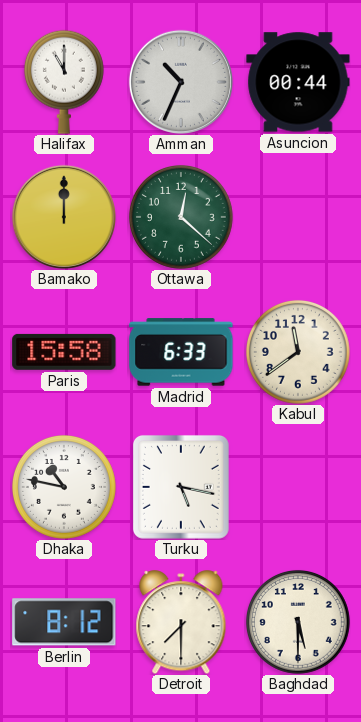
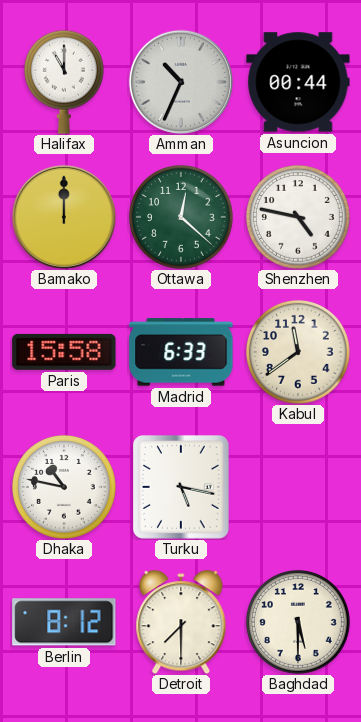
Shenzhen: none -> 4:47
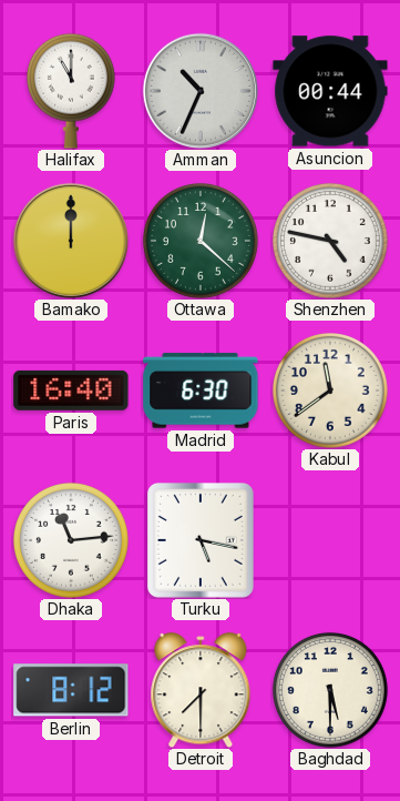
Paris: 15:58 -> 16:40
Madrid: 6:33 -> 6:30
Dhaka: 10:47 -> 11:14
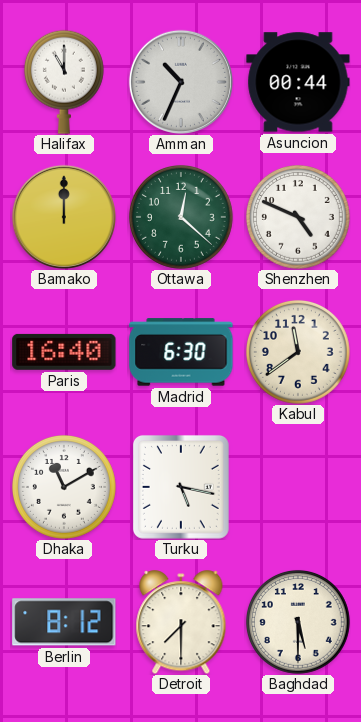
Shenzhen: 4:47 -> 4:49
Dhaka: 11:14 -> 11:10
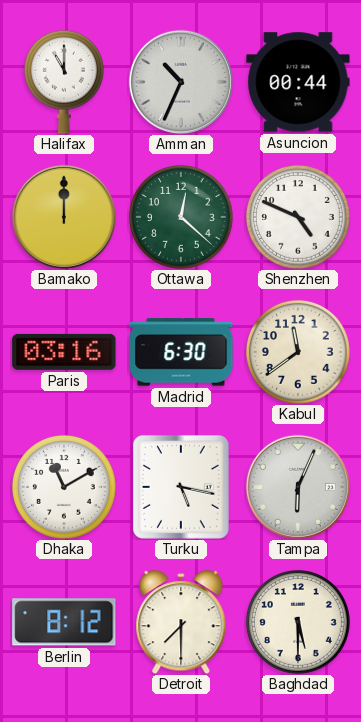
Paris: 16:40 -> 03:16
Tampa: none -> 6:04
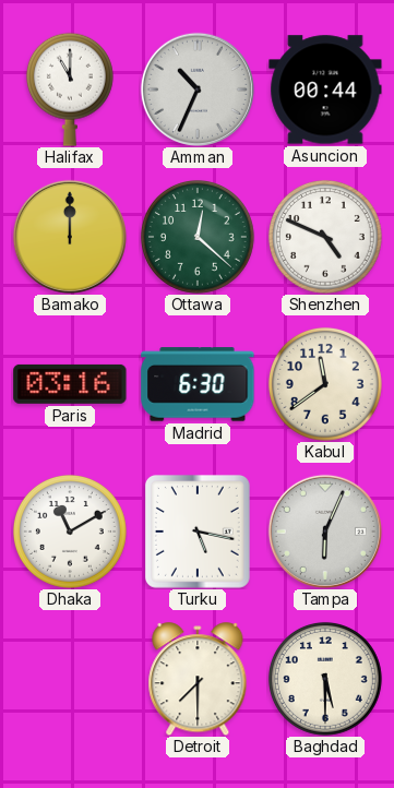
Berlin: 8:12 -> none
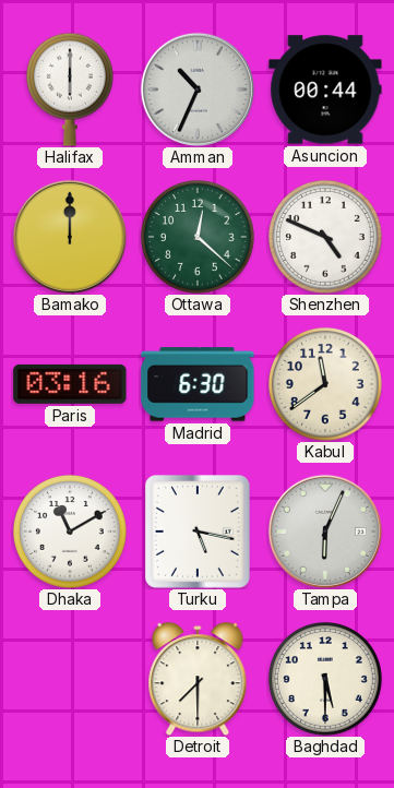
Halifax: 11:00 -> 6:00
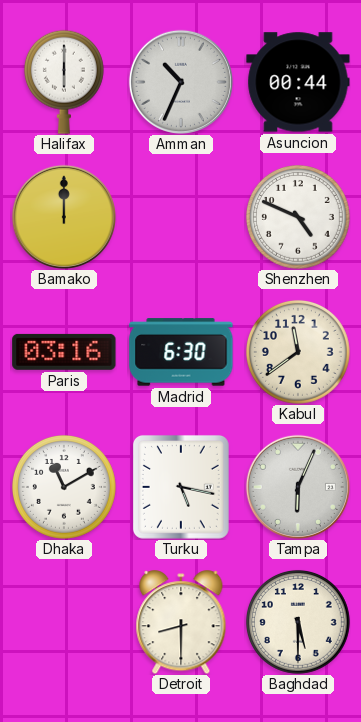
Ottawa: 12:22 -> none
Detroit: 7:30 -> 8:30
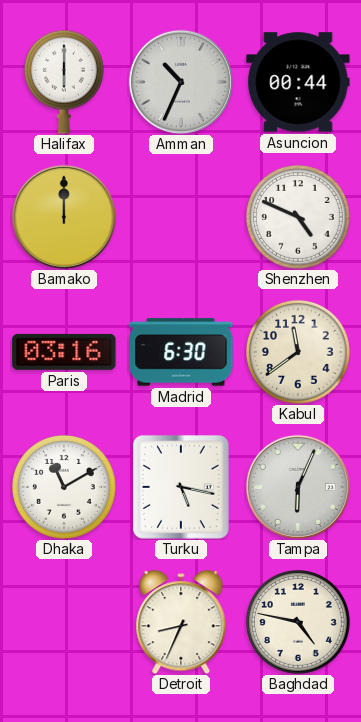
Detroit: 8:30 -> 8:34
Baghdad: 5:30 -> 4:47
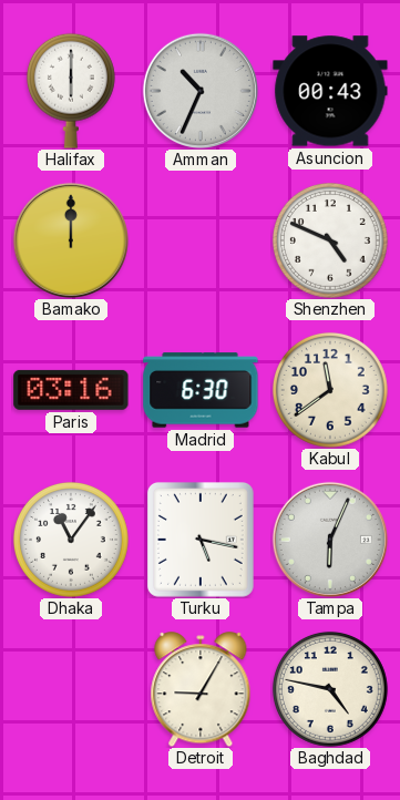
Asuncion: 00:44 -> 00:43
Dhaka: 11:10 -> 11:06
Detroit: 8:34 -> 9:05
